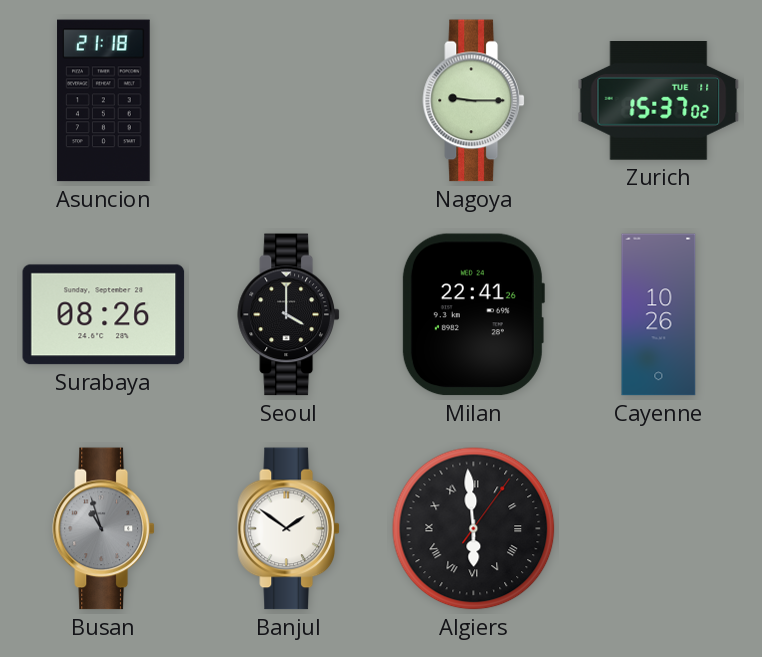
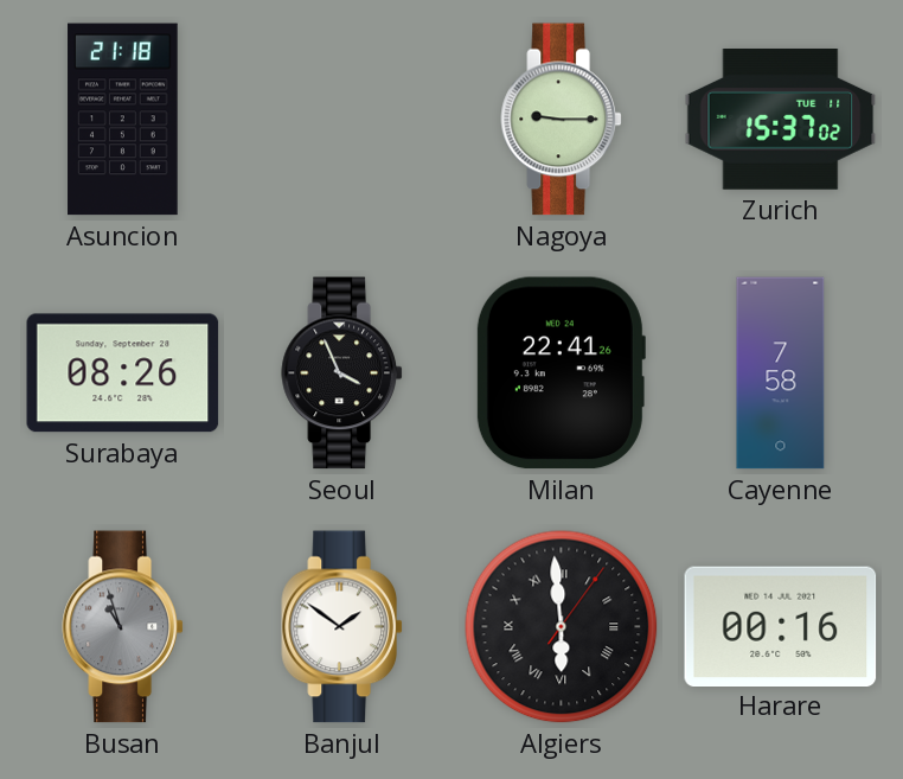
Seoul: 4:00 -> 3:56
Cayenne: 10:26 -> 7:58
Harare: none -> 00:16
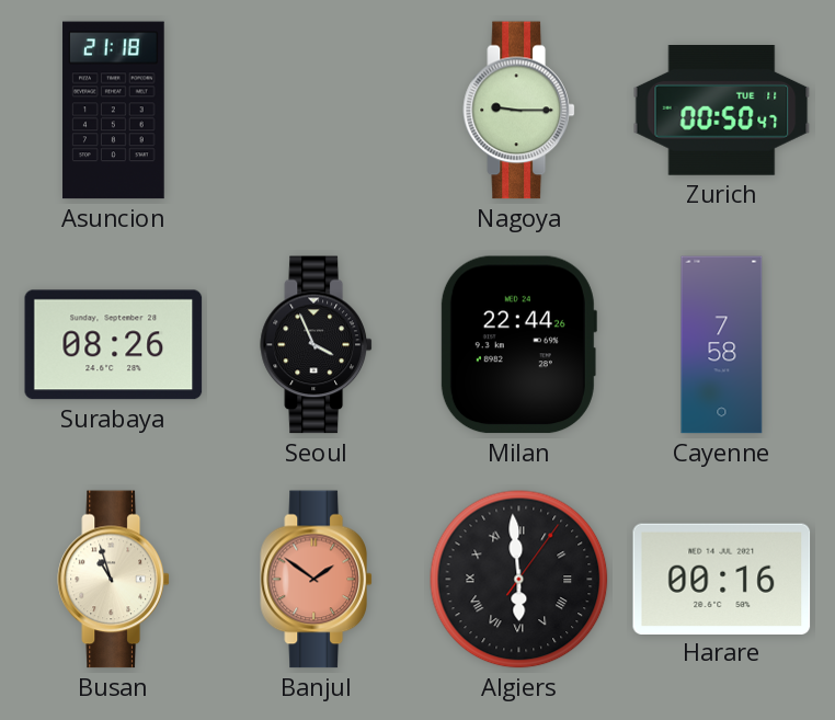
Zurich: 15:37 -> 00:50
Milan: 22:41 -> 22:44
Busan dial: grey -> cream
Banjul dial: white -> salmon
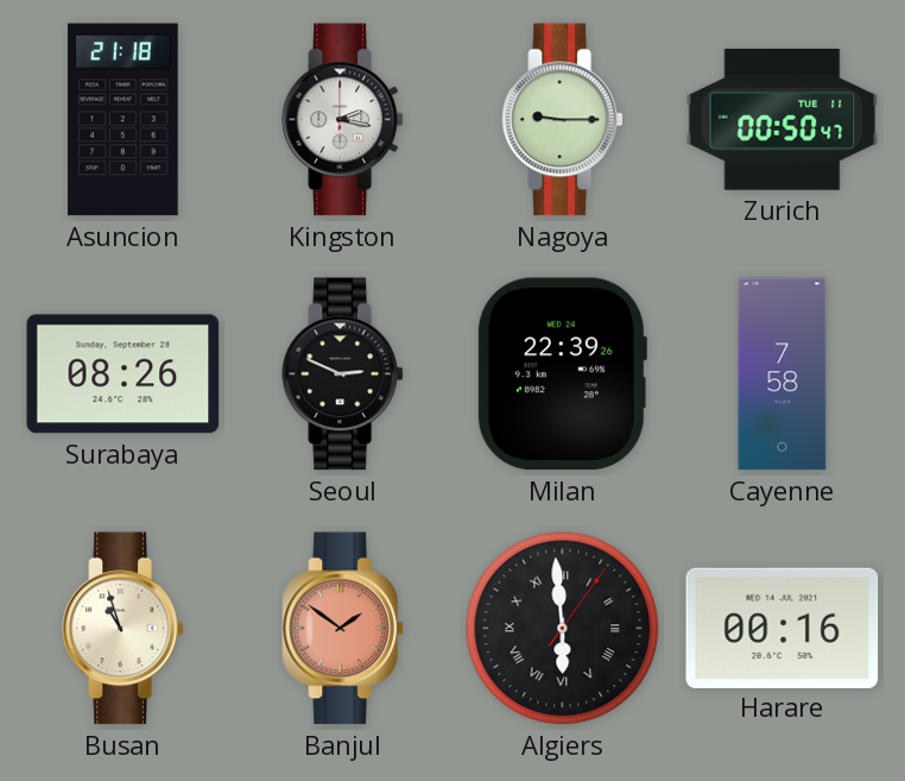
Kingston: none -> 2:17
Seoul: 3:56 -> 2:49
Milan: 22:44 -> 22:39
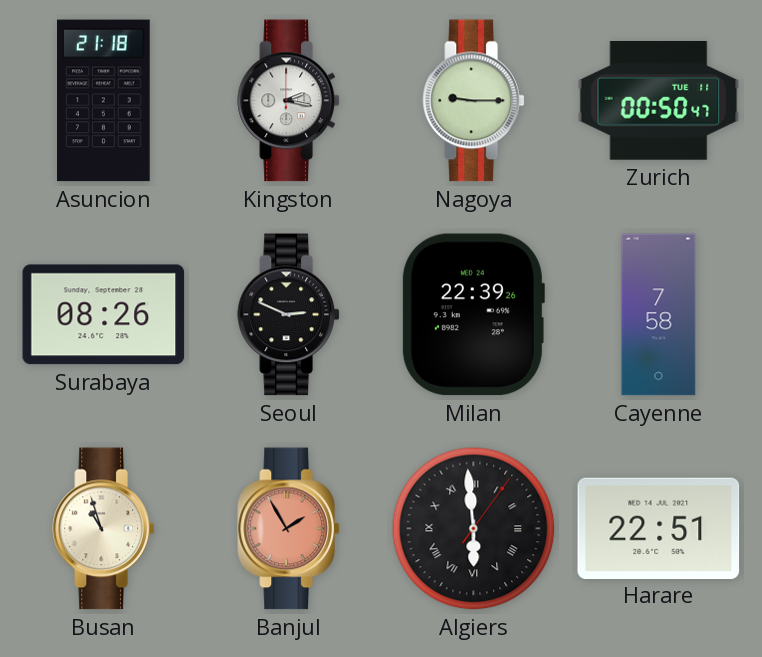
Banjul: 1:51 -> 1:55
Harare: 00:16 -> 22:51
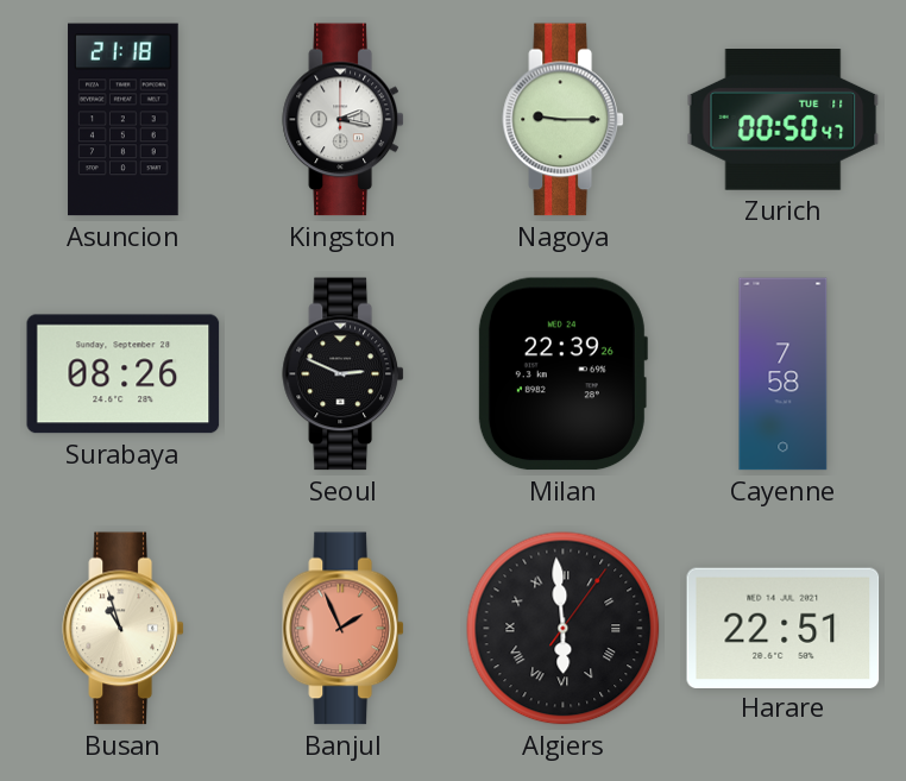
Banjul: 1:55 -> 1:56
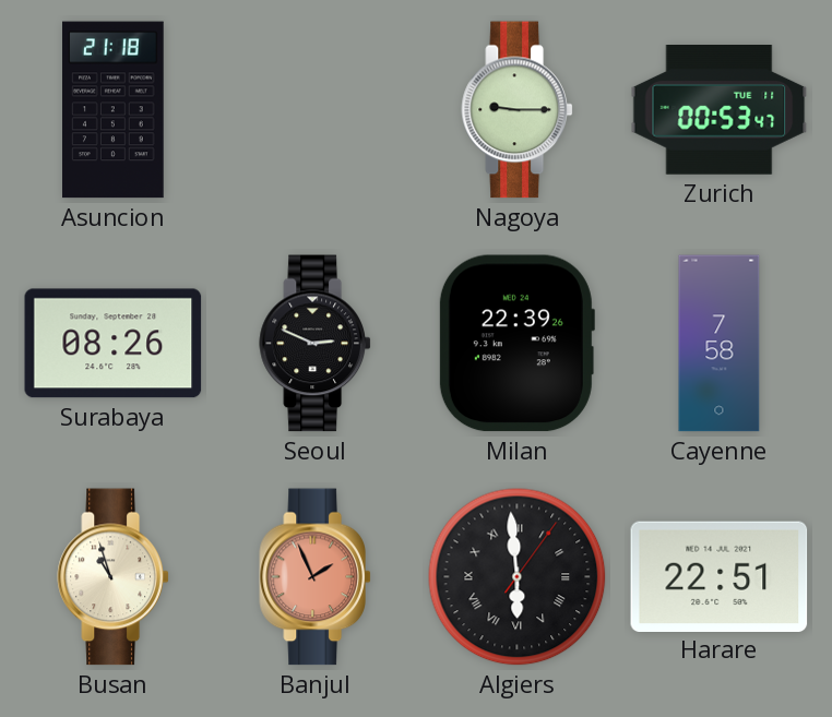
Kingston: 2:17 -> none
Zurich: 00:50 -> 00:53
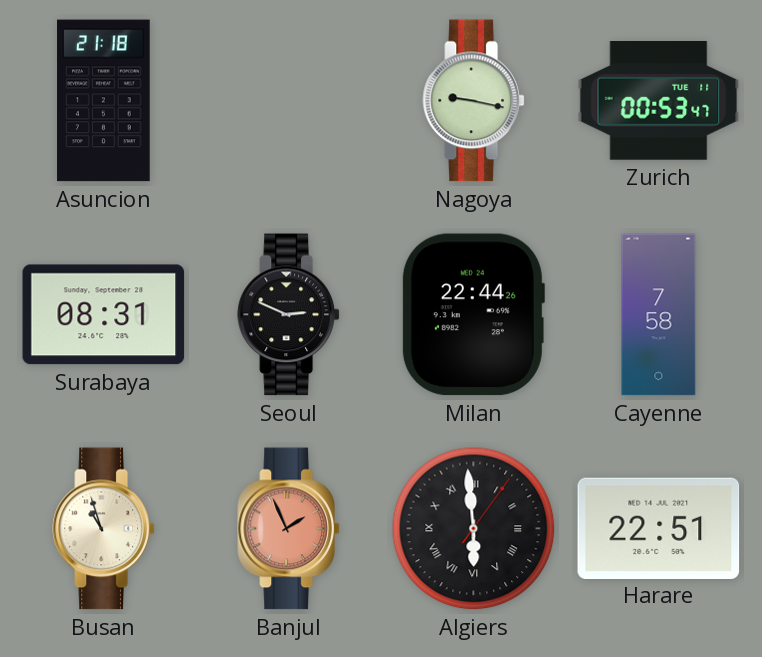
Nagoya: 9:15 -> 9:17
Surabaya: 08:26 -> 08:31
Milan: 22:39 -> 22:44
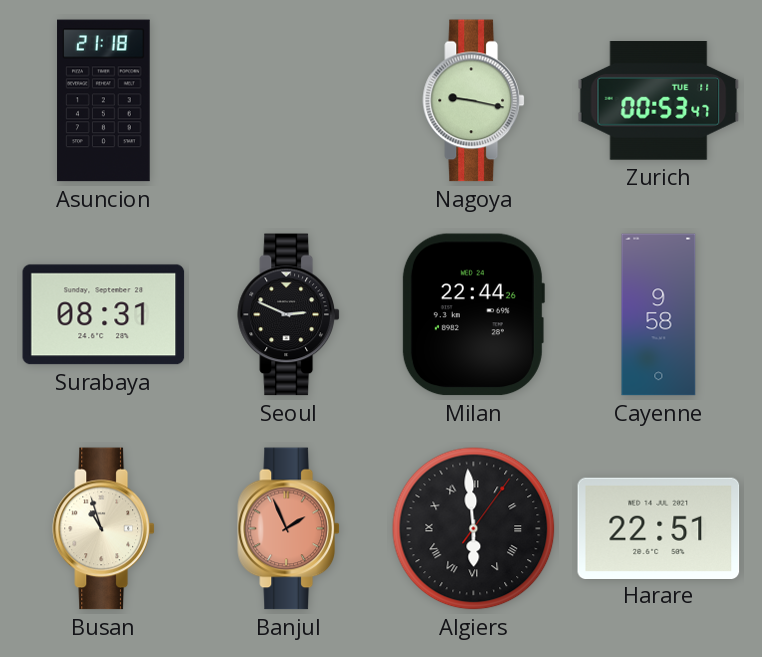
Cayenne: 7:58 -> 9:58
